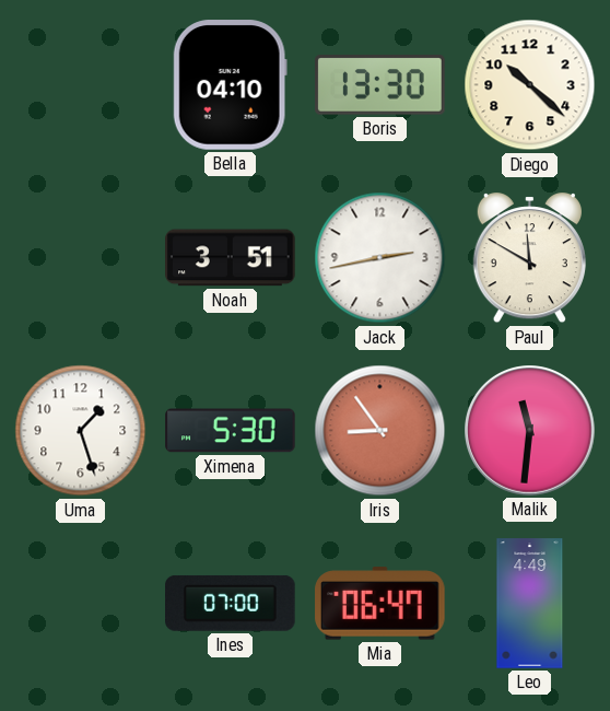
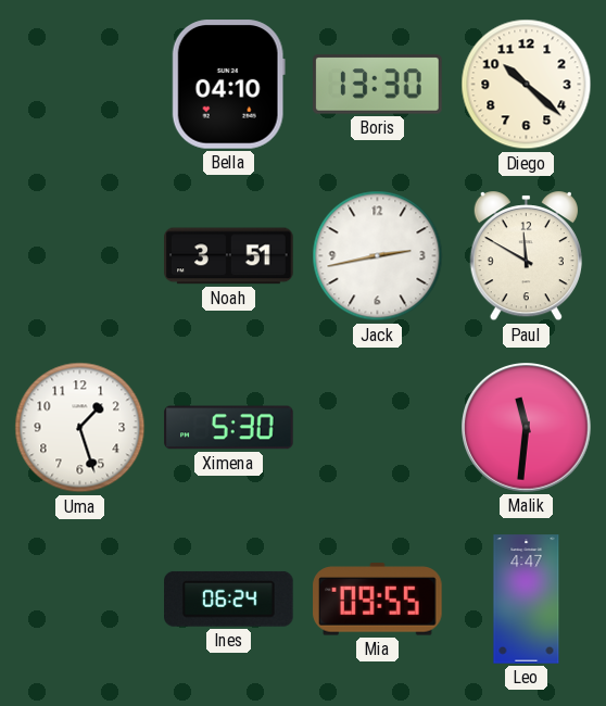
Iris: 8:54 -> none
Ines: 07:00 -> 06:24
Mia: 06:47 -> 09:55
Leo: 4:49 -> 4:47
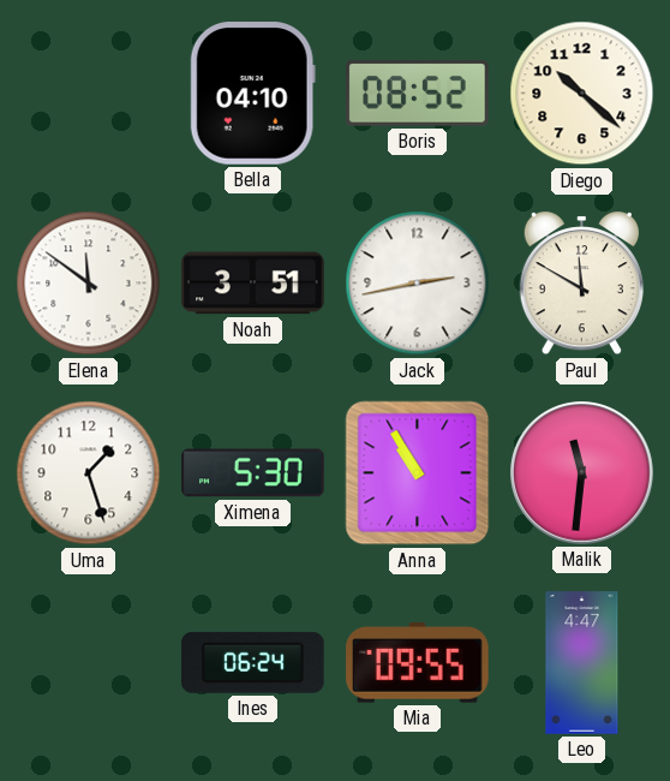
Boris: 13:30 -> 08:52
Elena: none -> 11:51
Anna: none -> 10:55
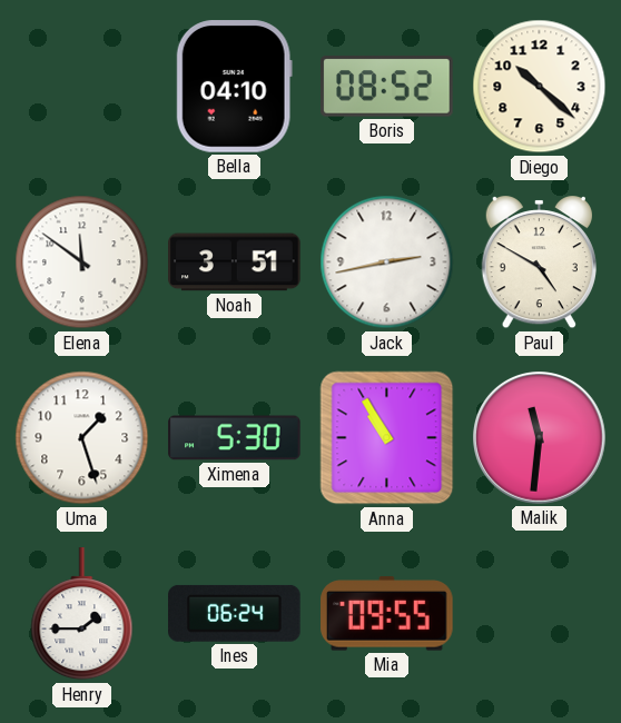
Paul: 11:50 -> 4:50
Henry: none -> 1:45
Leo: 4:47 -> none
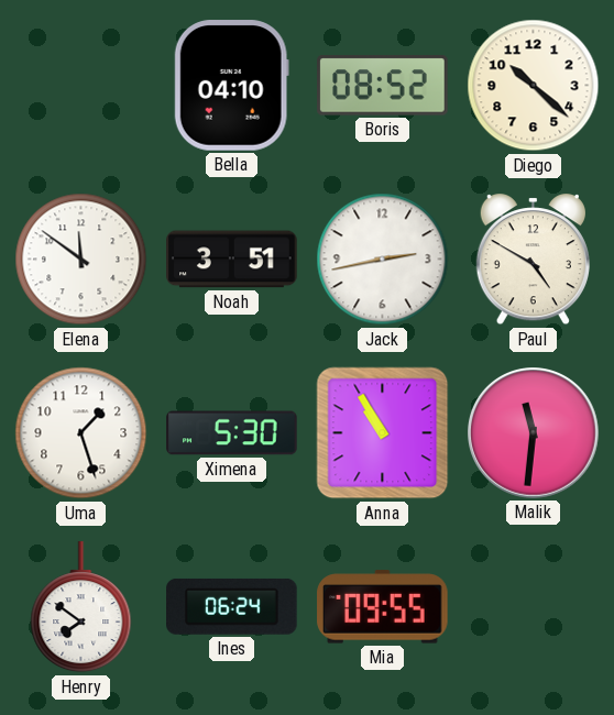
Henry: 1:45 -> 7:51
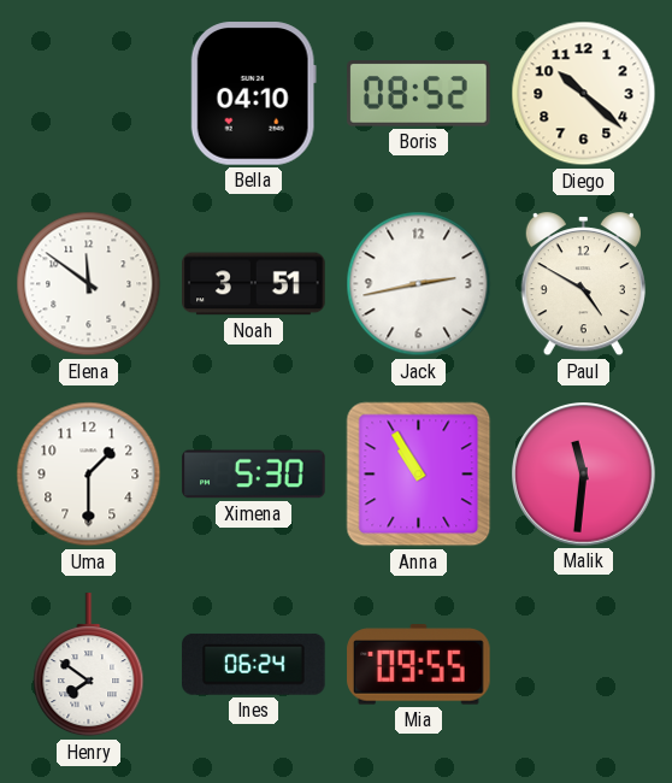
Uma: 1:27 -> 1:30
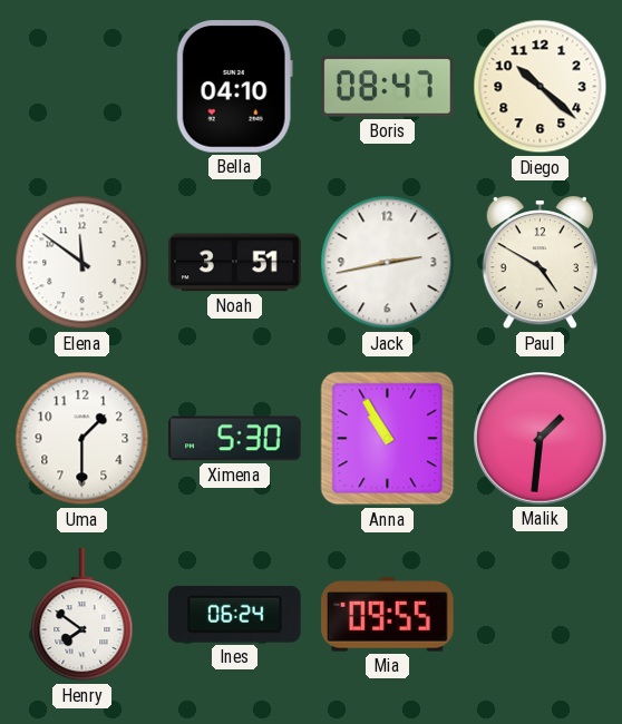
Boris: 08:52 -> 08:47
Malik: 11:31 -> 1:31
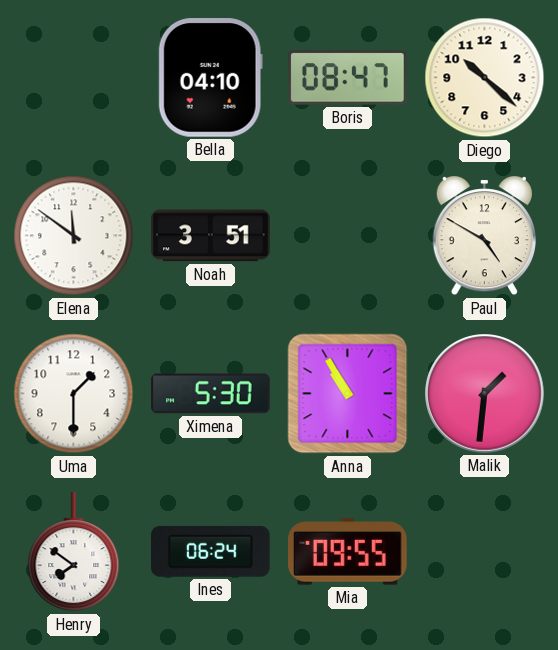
Jack: 2:43 -> none
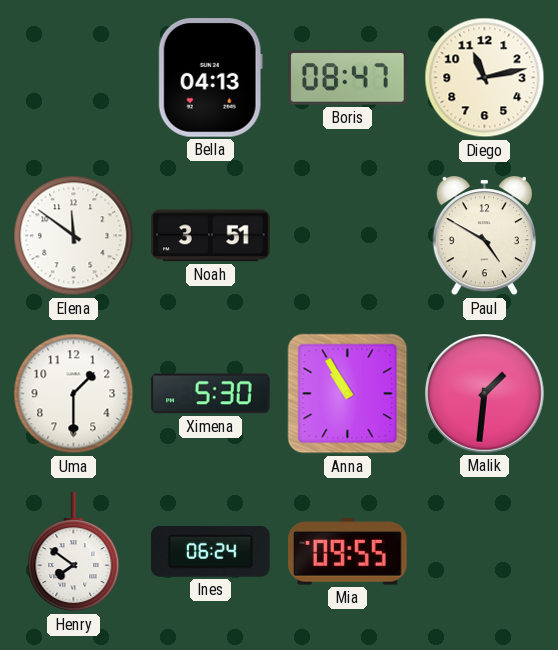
Bella: 04:10 -> 04:13
Diego: 10:22 -> 11:13
